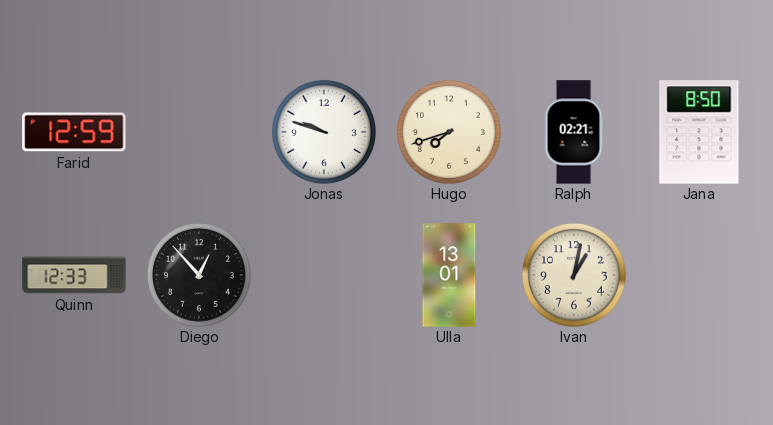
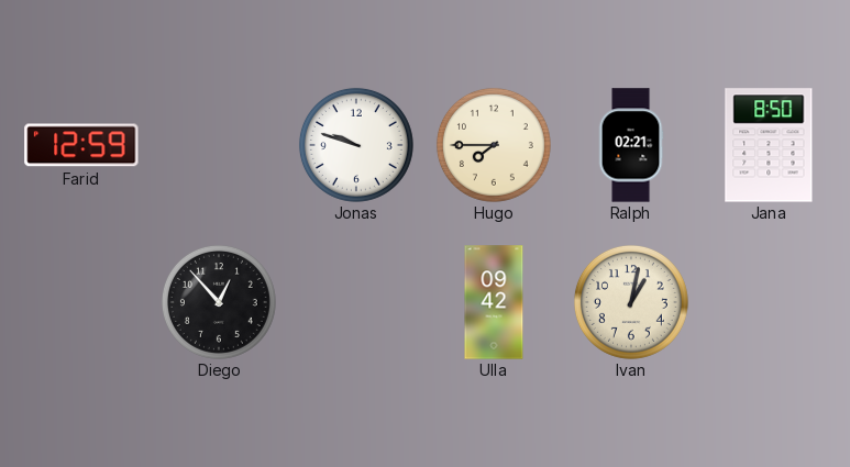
Hugo: 7:42 -> 7:45
Quinn: 12:33 -> none
Ulla: 13:01 -> 09:42
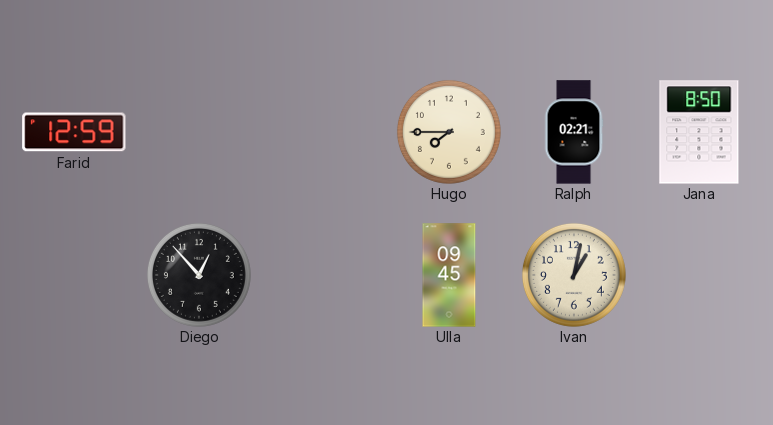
Jonas: 9:48 -> none
Ulla: 09:42 -> 09:45
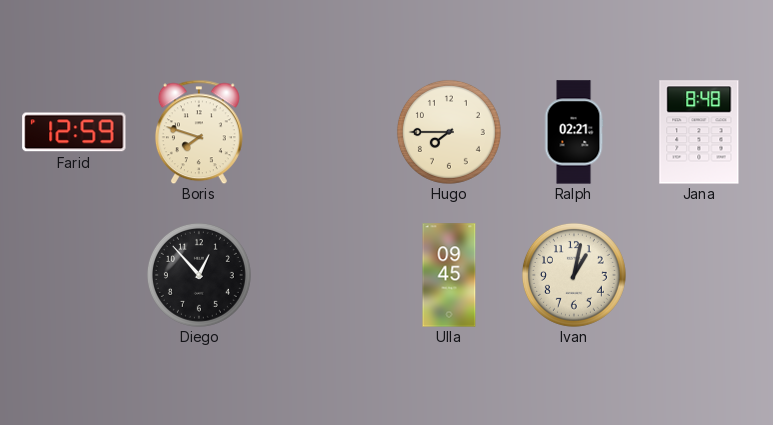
Boris: none -> 7:48
Jana: 8:50 -> 8:48
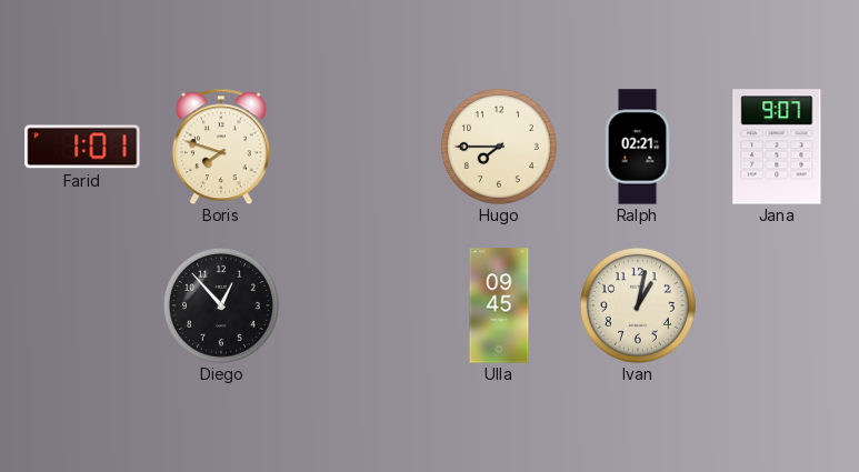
Farid: 12:59 -> 1:01
Jana: 8:48 -> 9:07
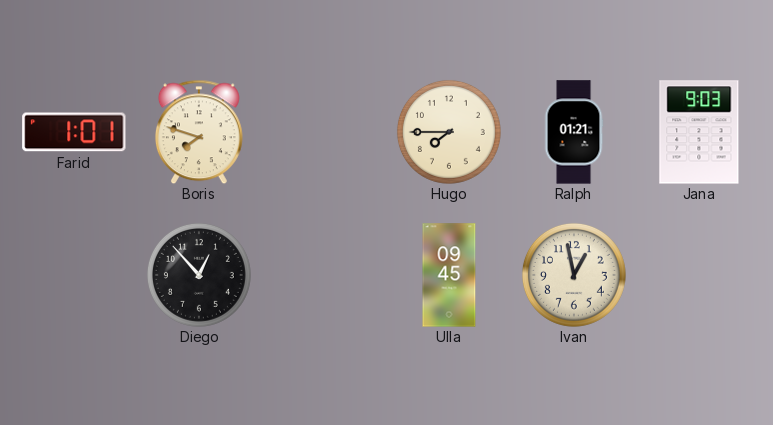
Ralph: 02:21 -> 01:21
Jana: 9:07 -> 9:03
Ivan: 1:02 -> 12:58
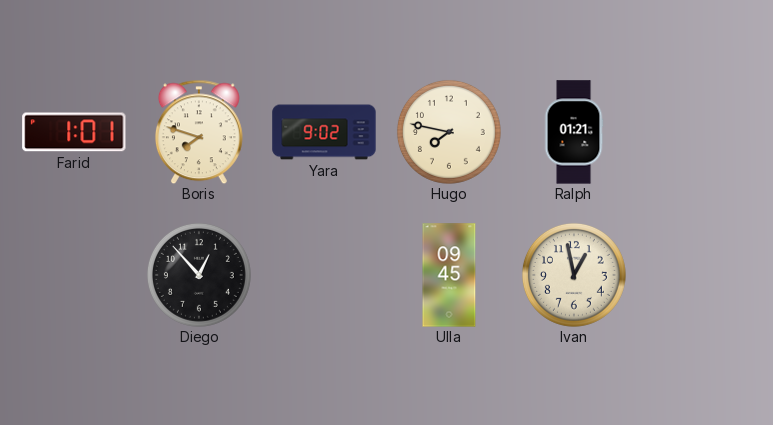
Yara: none -> 9:02
Hugo: 7:45 -> 7:47
Jana: 9:03 -> none
